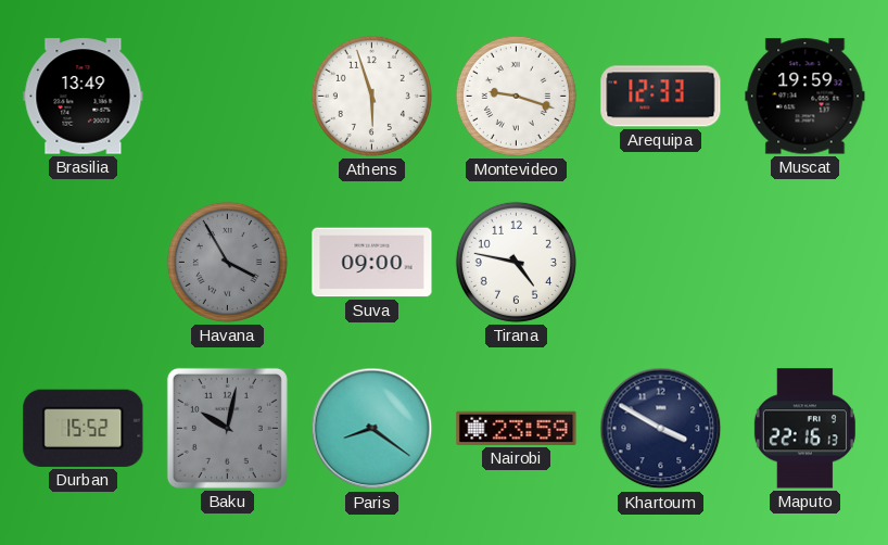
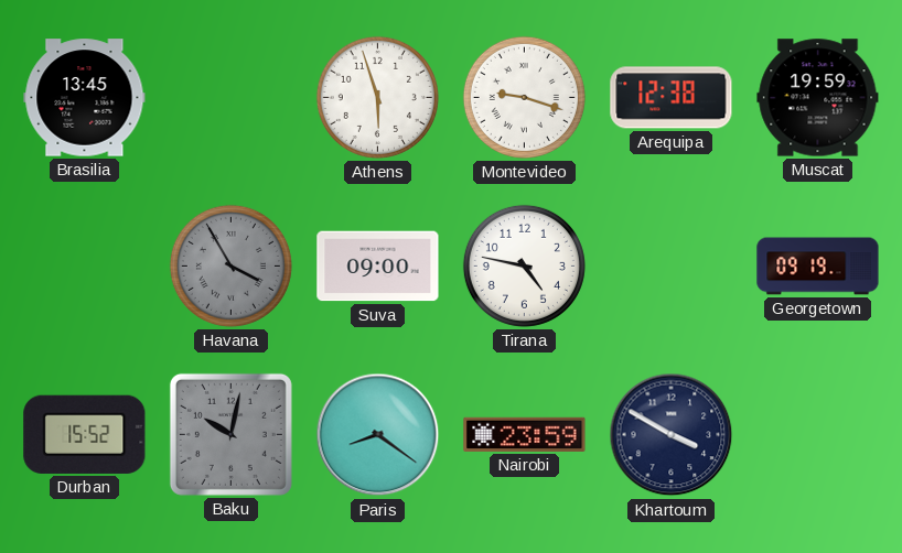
Brasilia: 13:49 -> 13:45
Arequipa: 12:33 -> 12:38
Georgetown: none -> 09:19
Maputo: 22:16 -> none
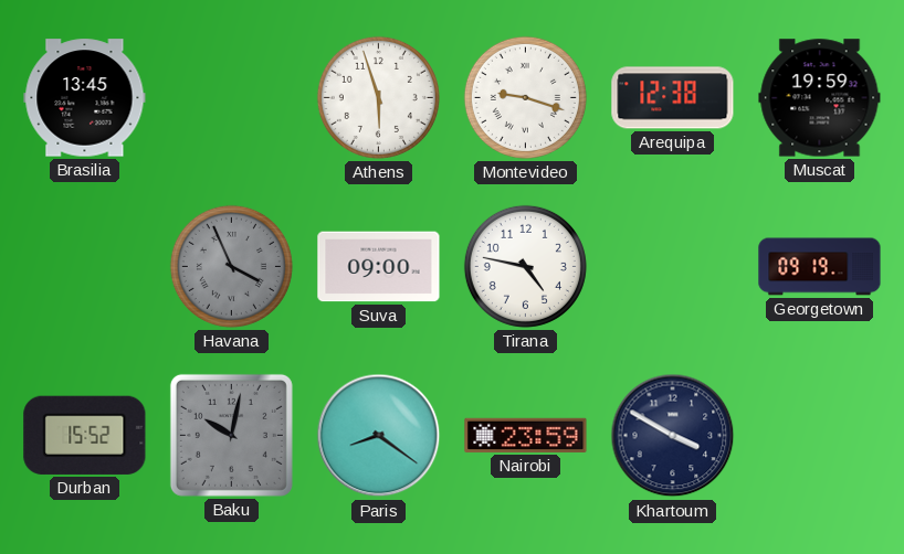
Havana: 3:55 -> 3:56
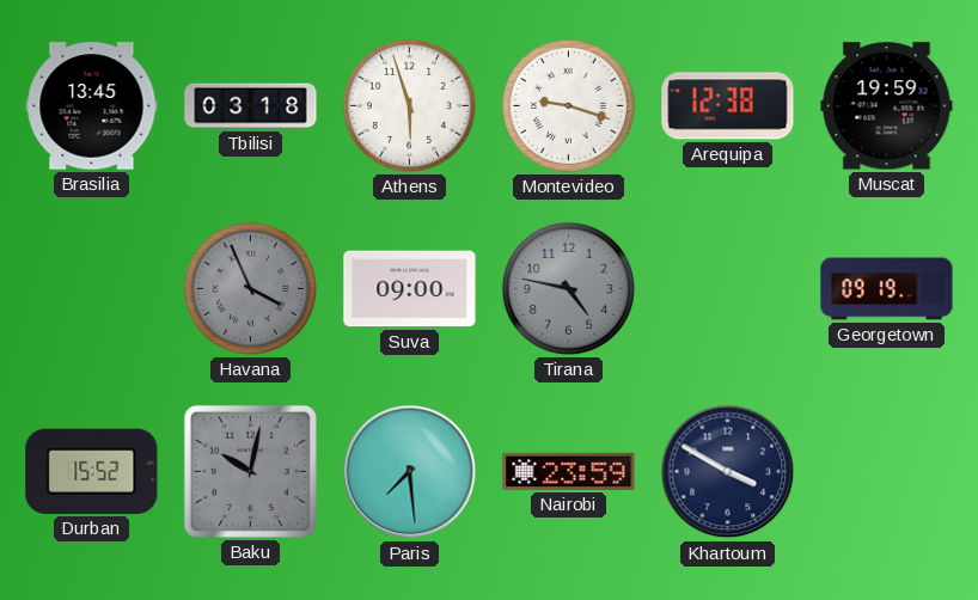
Tbilisi: none -> 03:18
Tirana dial: white -> grey
Paris: 8:21 -> 7:29
